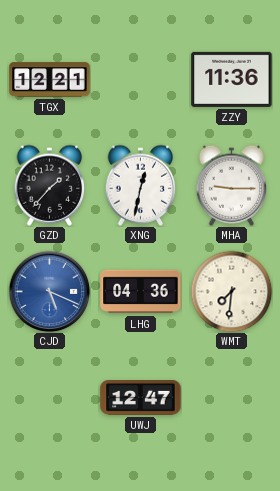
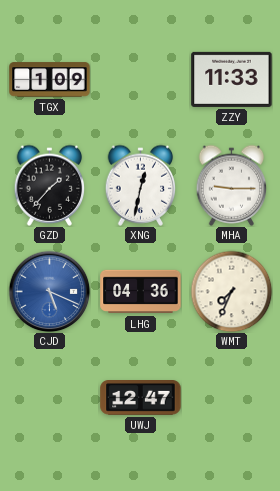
TGX: 12:21 -> 1:09
ZZY: 11:36 -> 11:33
WMT: 7:31 -> 7:34
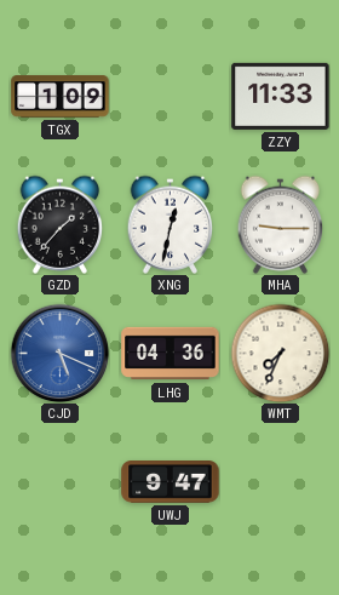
UWJ: 12:47 -> 9:47
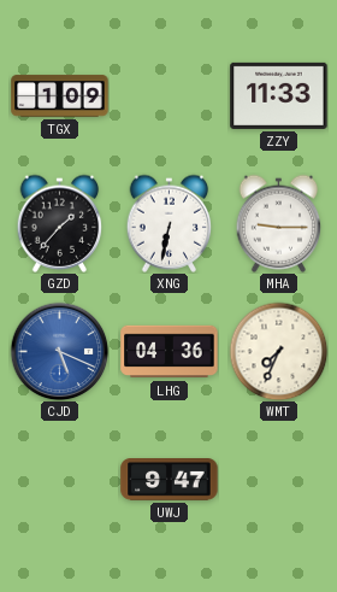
XNG: 12:32 -> 6:32
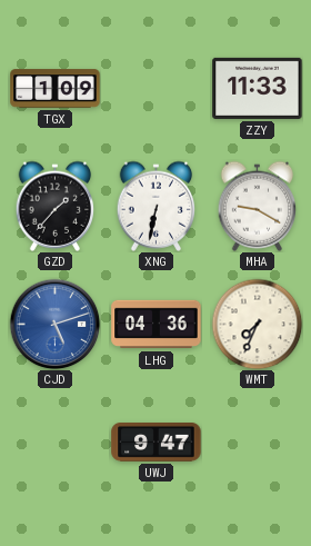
MHA: 9:15 -> 9:20
CJD: 5:19 -> 5:12
